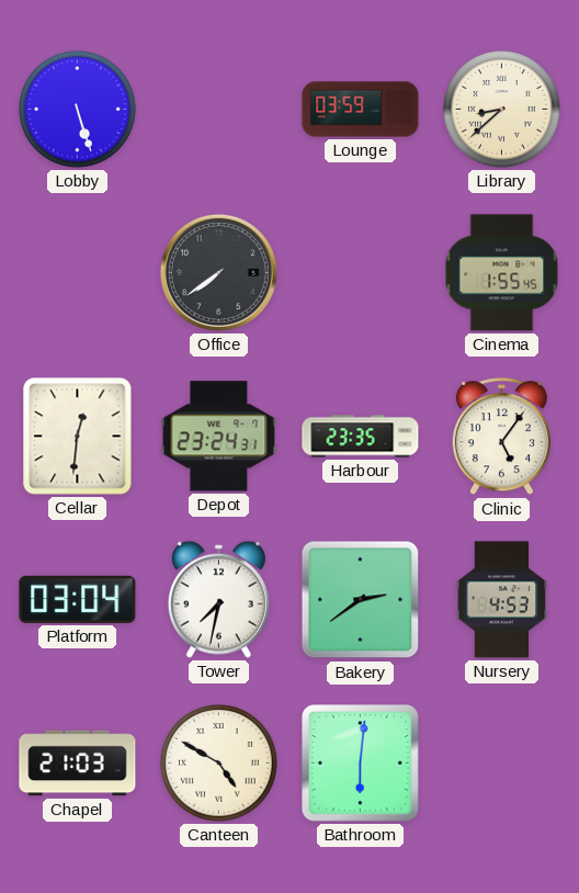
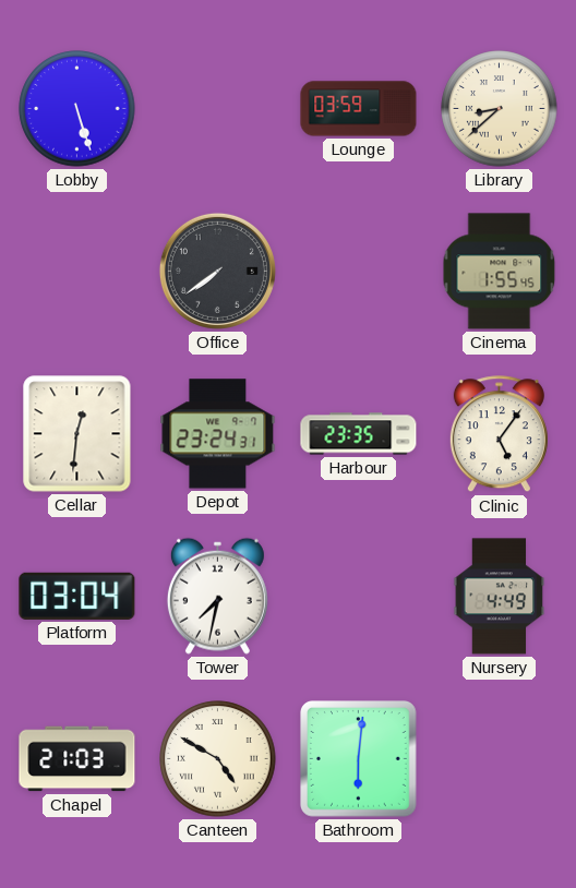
Bakery: 2:39 -> none
Nursery: 4:53 -> 4:49
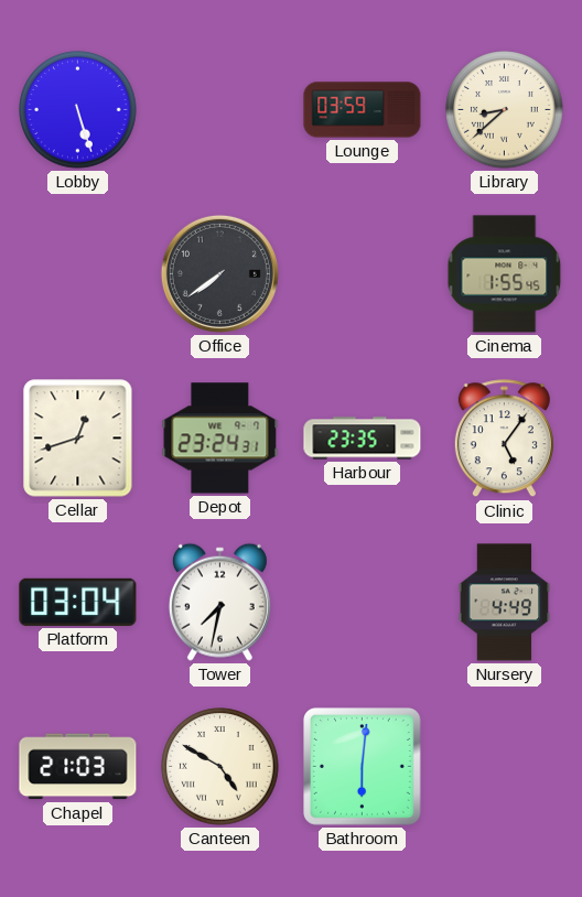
Cellar: 12:31 -> 12:42
